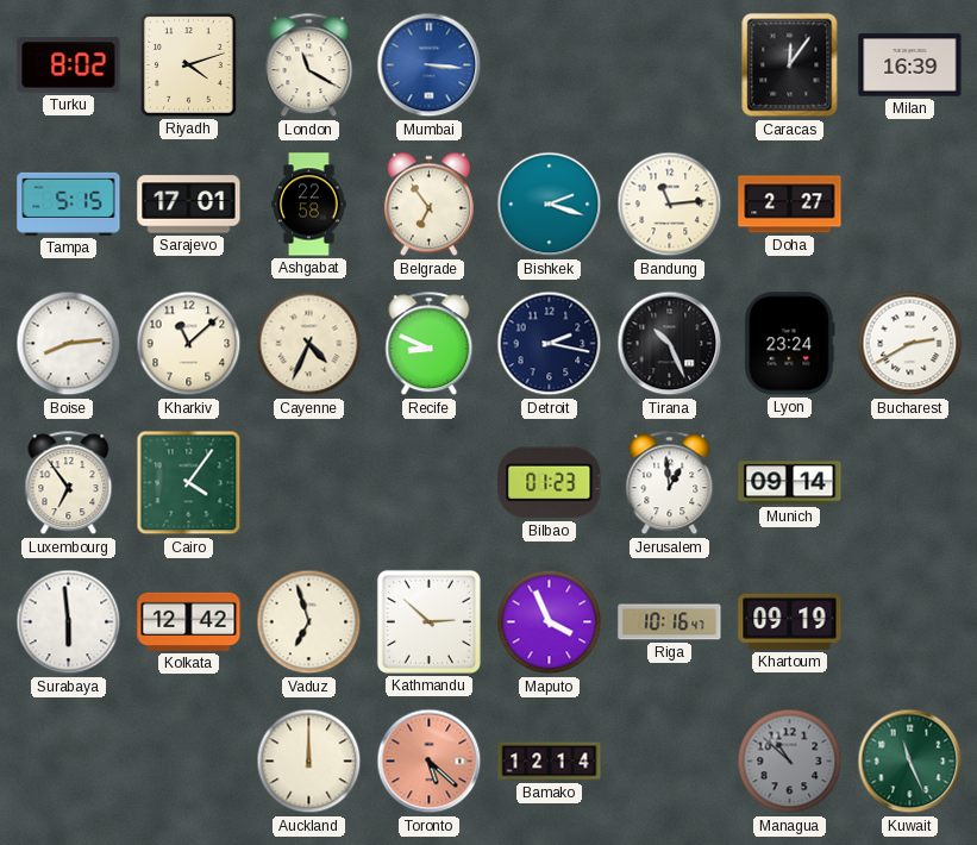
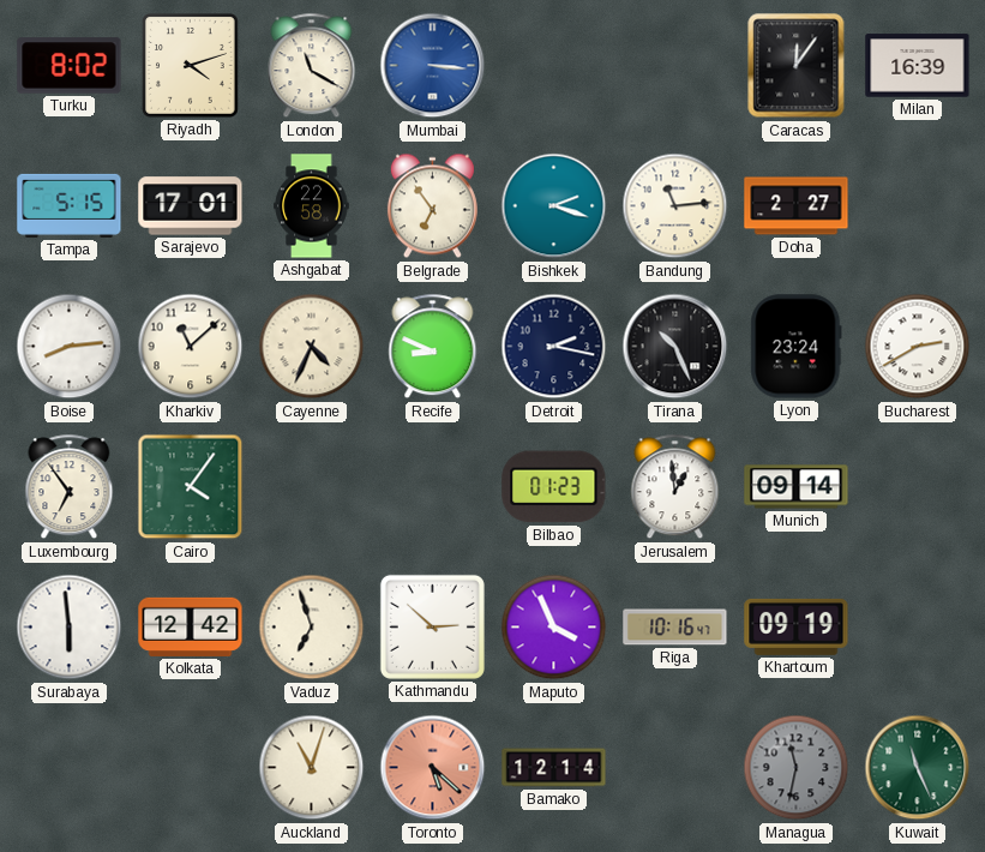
Auckland: 12:00 -> 11:03
Managua: 10:52 -> 11:32
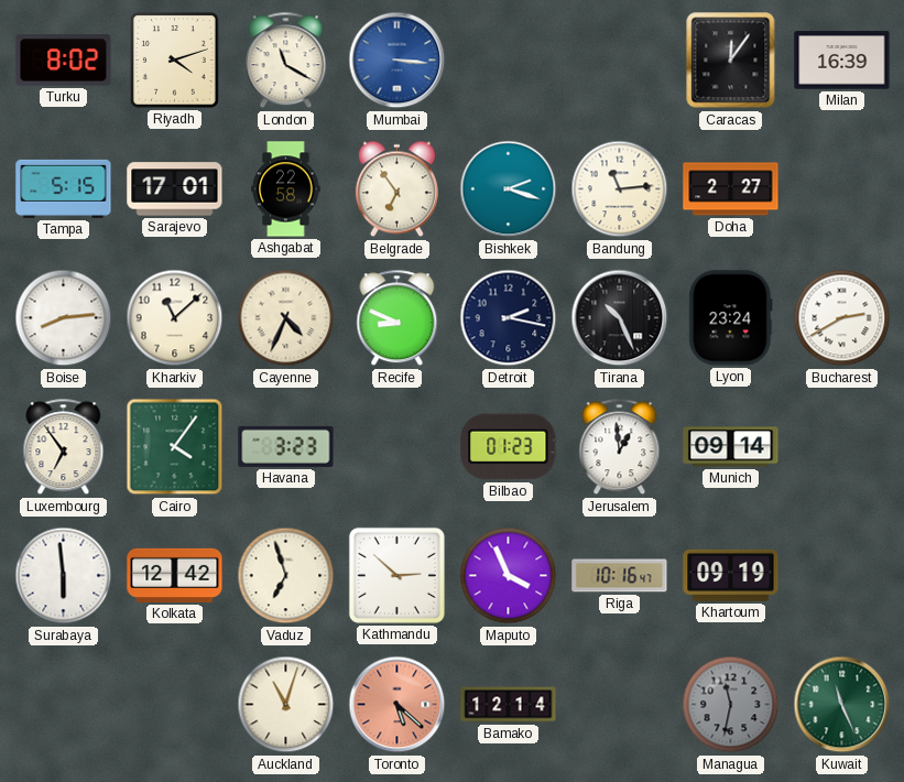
Havana: none -> 3:23
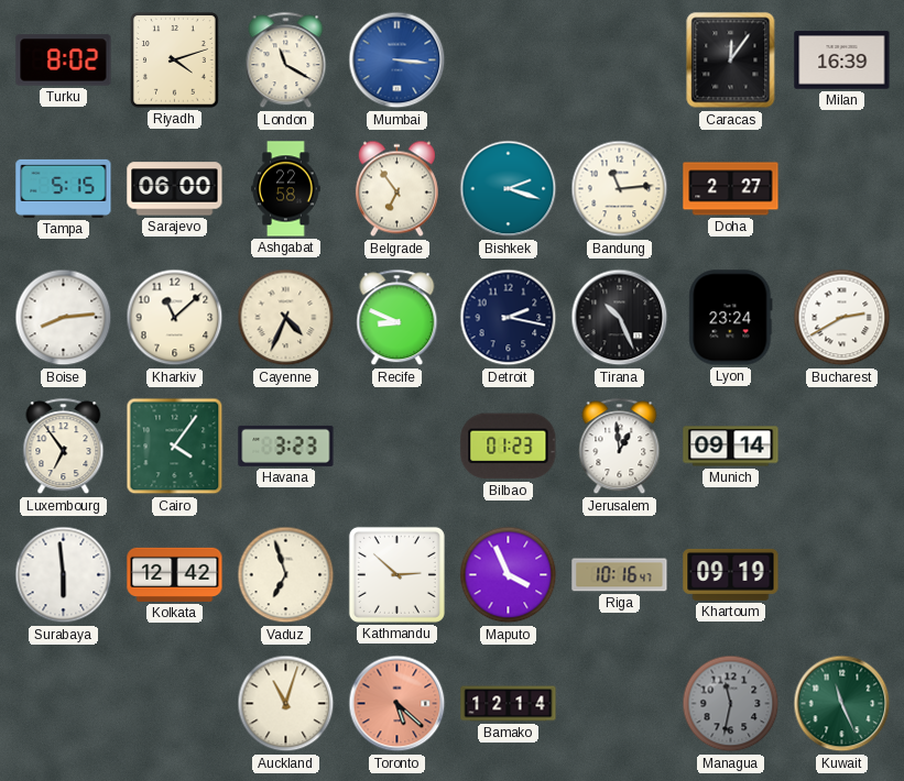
Sarajevo: 17:01 -> 06:00
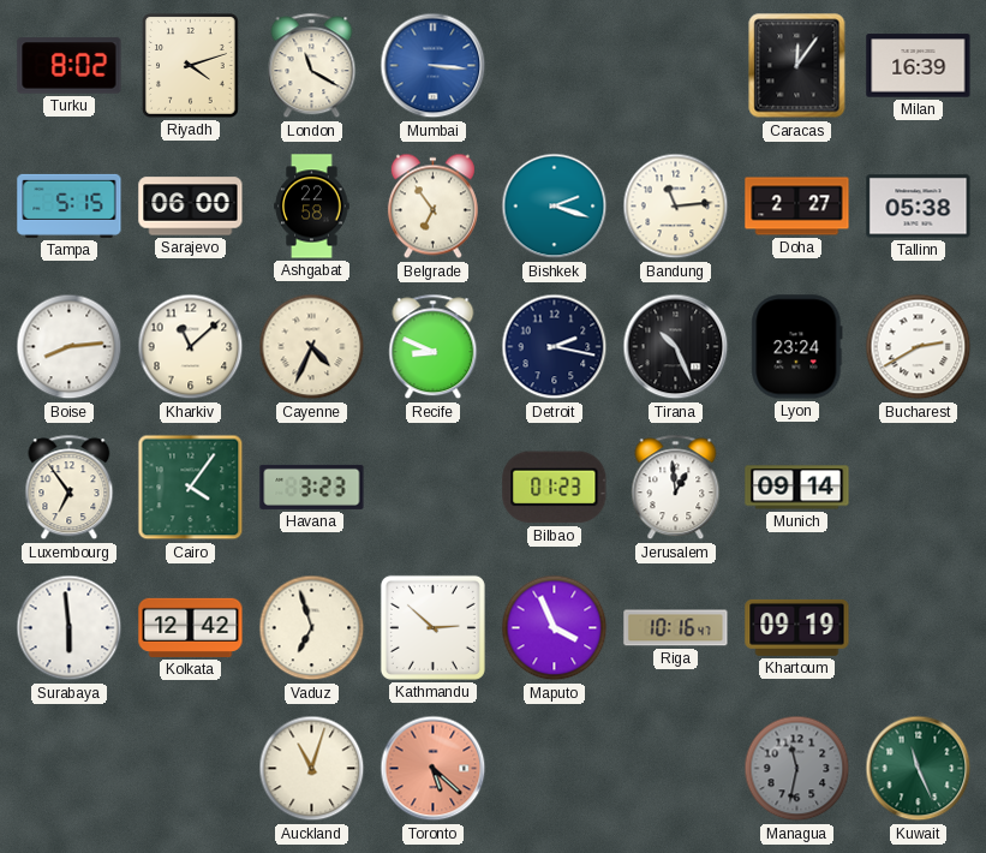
Tallinn: none -> 05:38
Bamako: 12:14 -> none
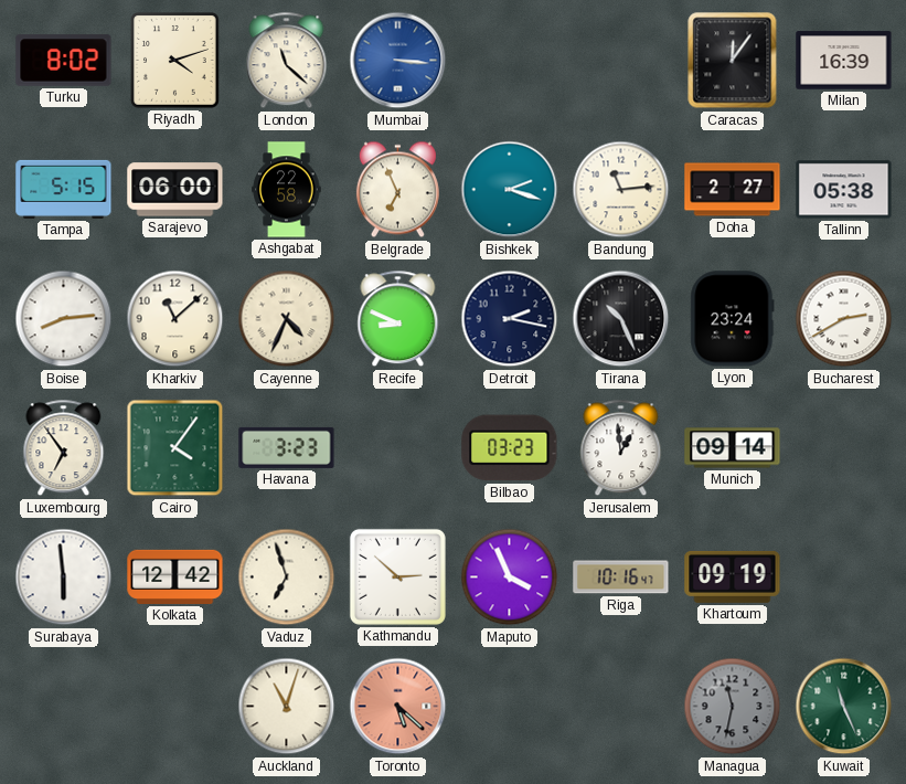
London: 11:20 -> 11:22
Belgrade: 6:54 -> 6:56
Bilbao: 01:23 -> 03:23
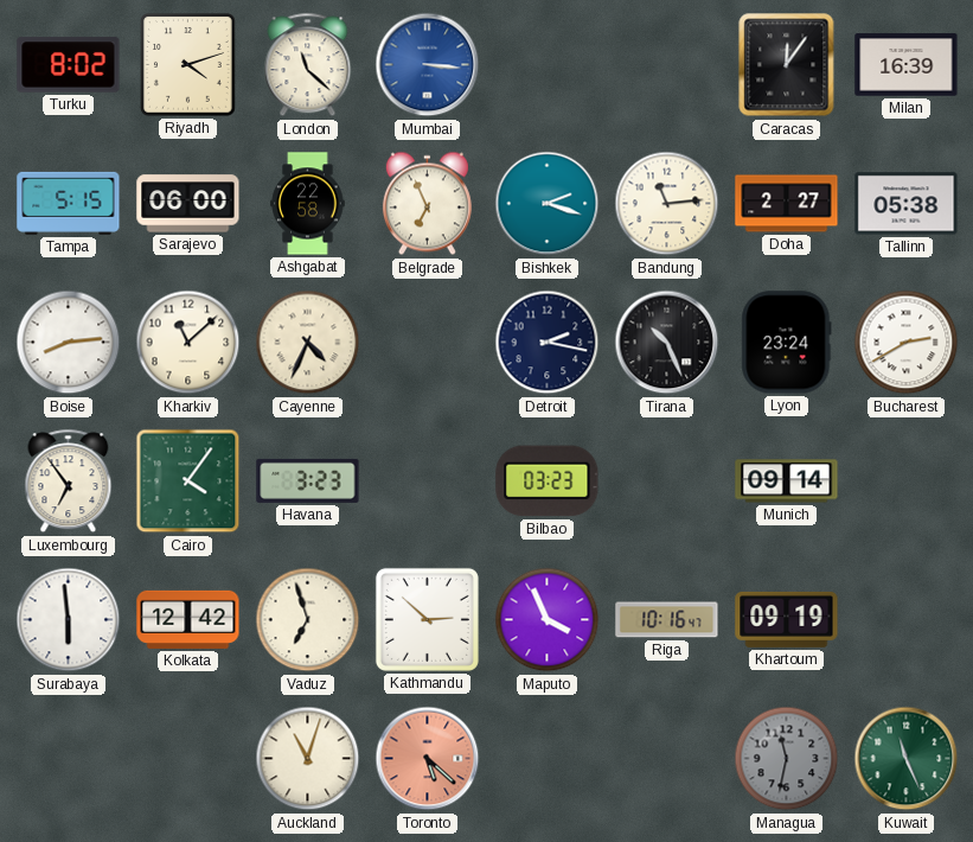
Recife: 8:49 -> none
Jerusalem: 12:59 -> none
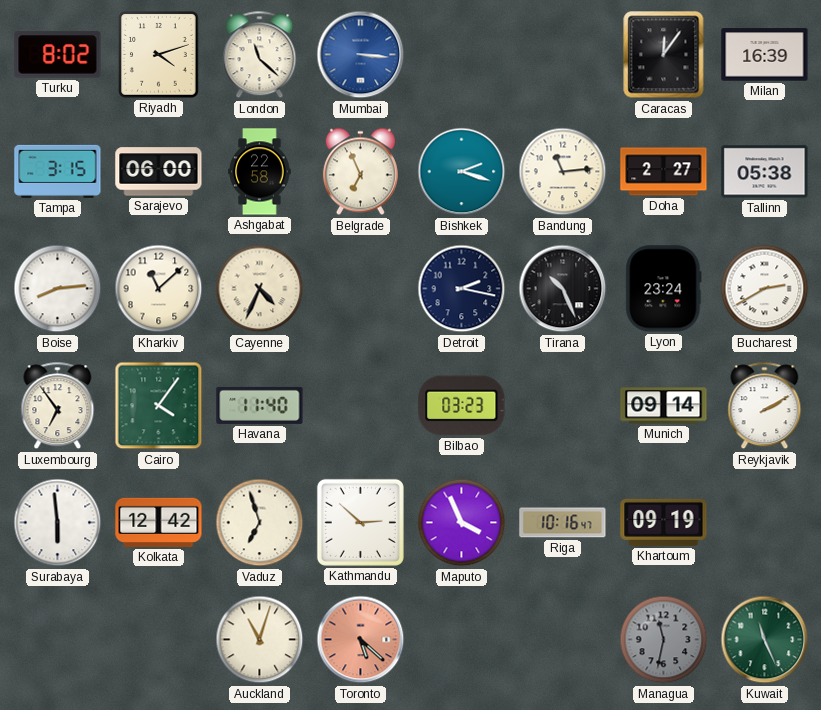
Tampa: 5:15 -> 3:15
Havana: 3:23 -> 11:40
Reykjavik: none -> 2:10
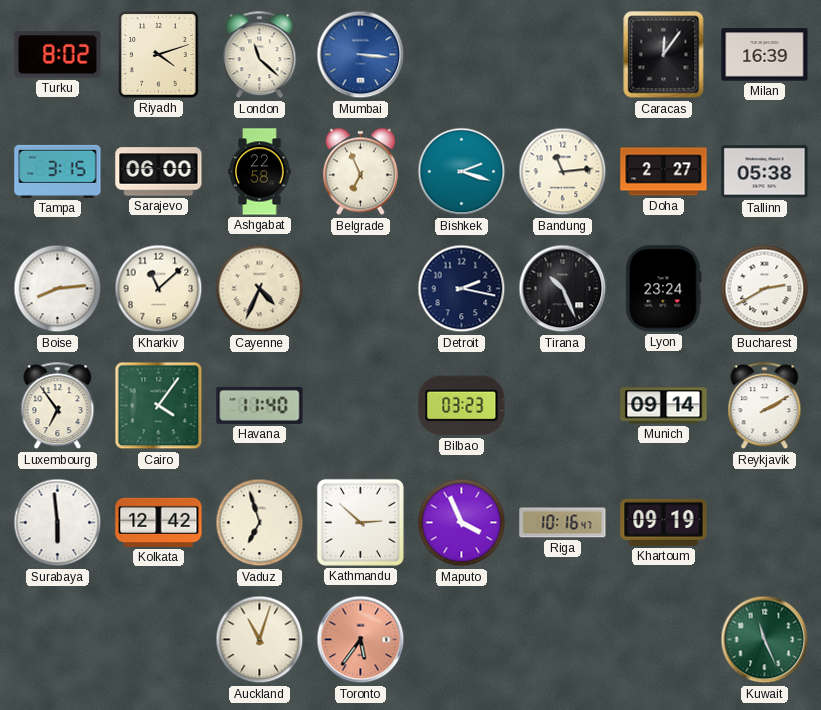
Toronto: 5:22 -> 5:36
Managua: 11:32 -> none
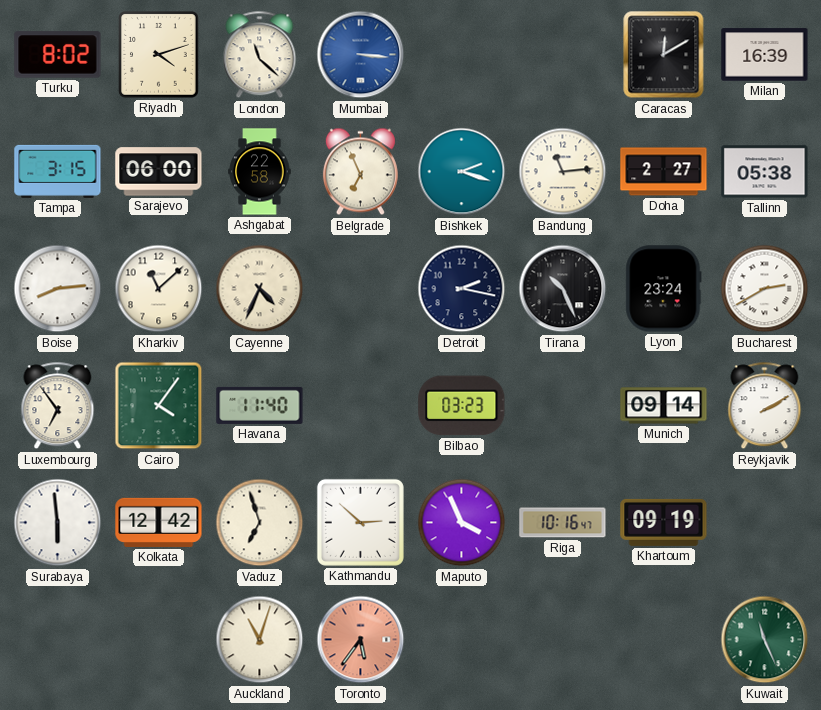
Caracas: 12:06 -> 12:10
